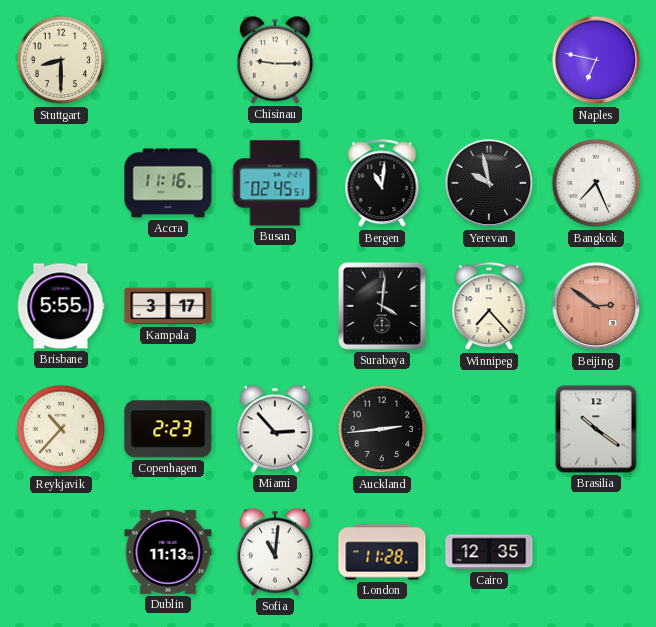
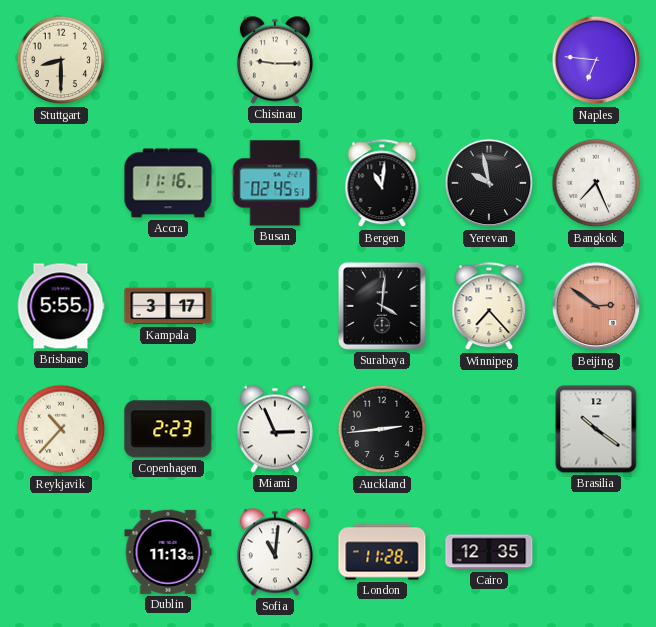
Naples: 6:47 -> 6:46
Miami: 2:53 -> 2:56
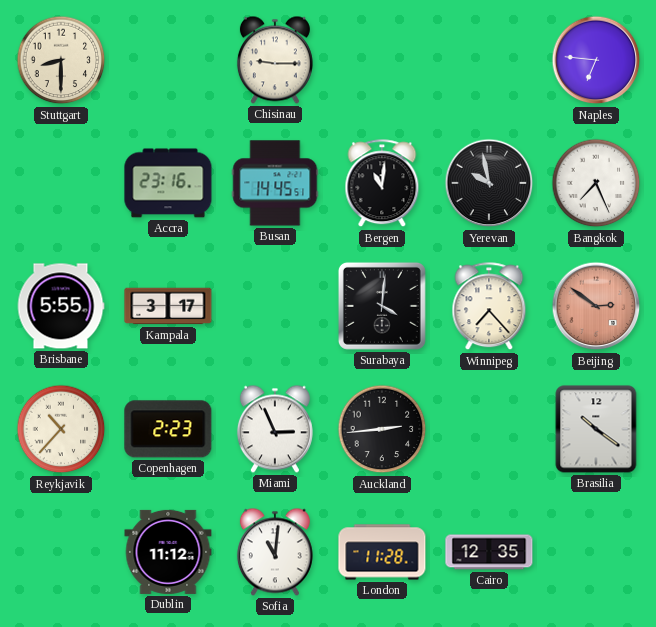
Accra: 11:16 -> 23:16
Busan: 02:45 -> 14:45
Dublin: 11:13 -> 11:12
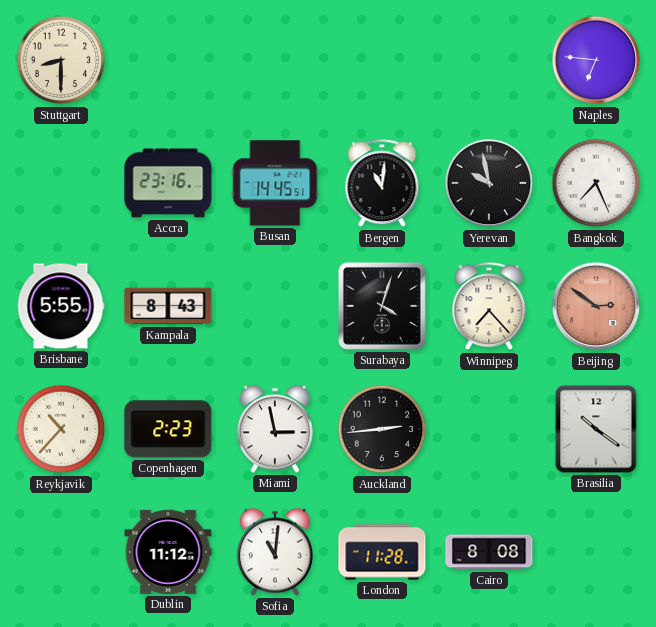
Chisinau: 9:15 -> none
Kampala: 3:17 -> 8:43
Surabaya: 4:01 -> 4:03
Miami: 2:56 -> 2:58
Cairo: 12:35 -> 8:08
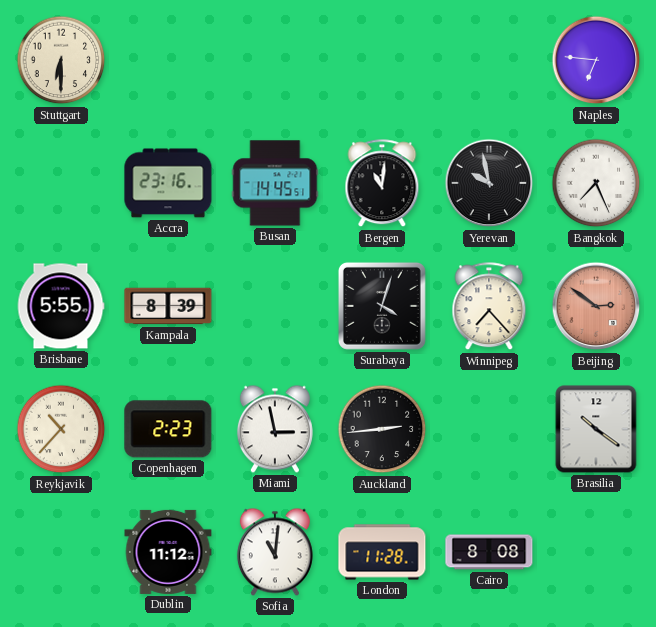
Stuttgart: 8:30 -> 6:30
Kampala: 8:43 -> 8:39
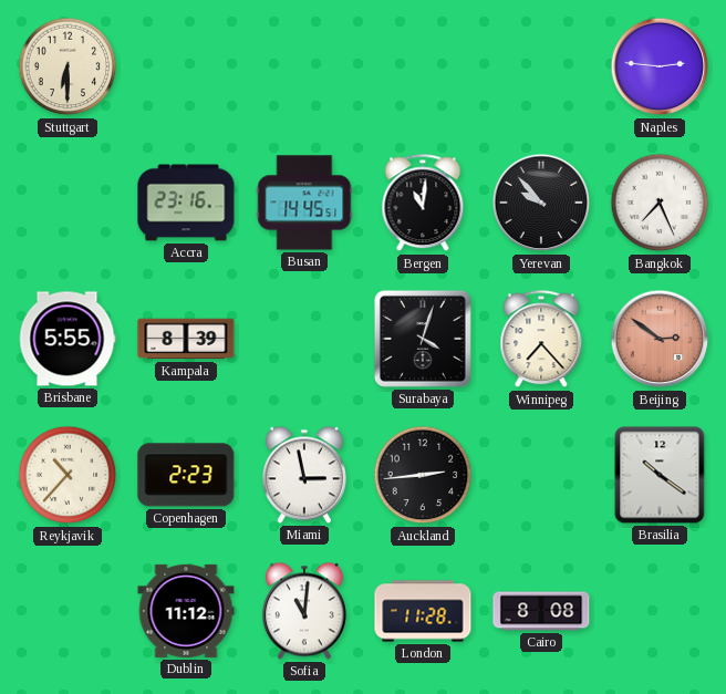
Naples: 6:46 -> 2:46
Yerevan: 9:58 -> 9:53
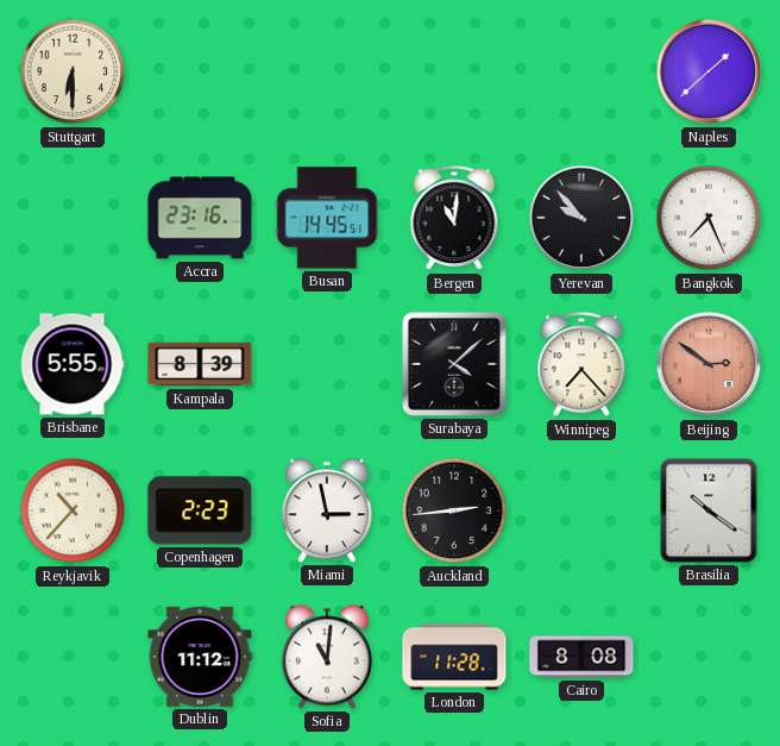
Naples: 2:46 -> 1:38
Surabaya: 4:03 -> 4:08
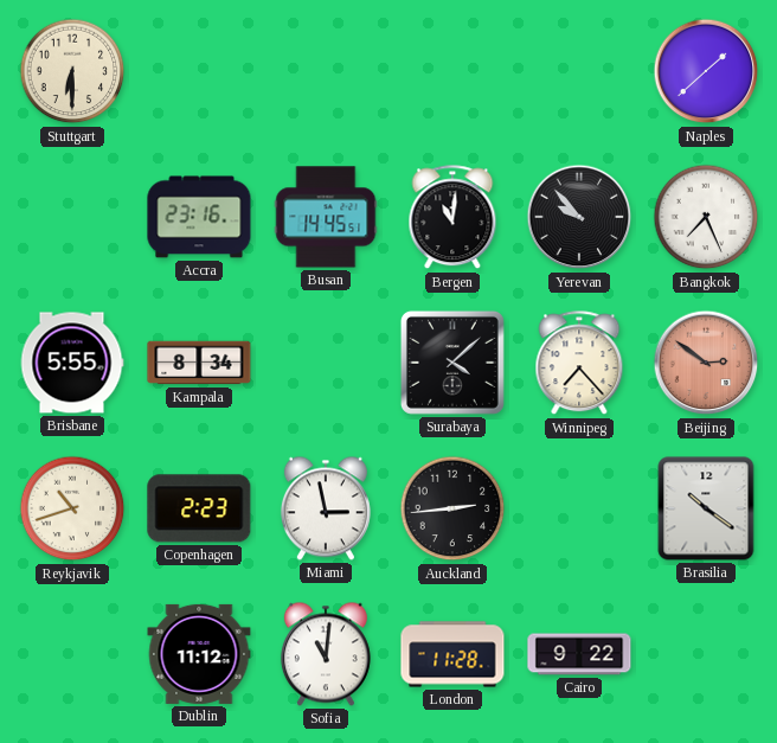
Kampala: 8:39 -> 8:34
Reykjavik: 10:37 -> 10:42
Cairo: 8:08 -> 9:22
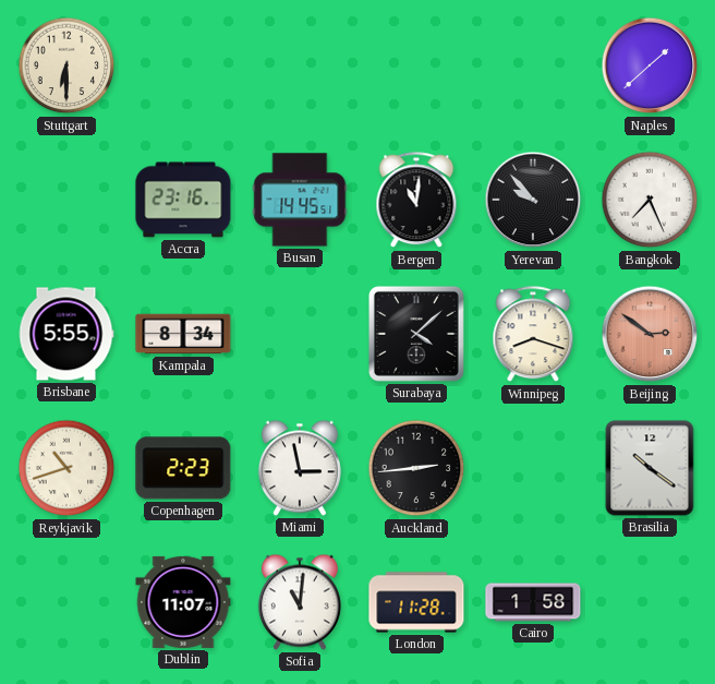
Winnipeg: 7:23 -> 8:18
Dublin: 11:12 -> 11:07
Cairo: 9:22 -> 1:58
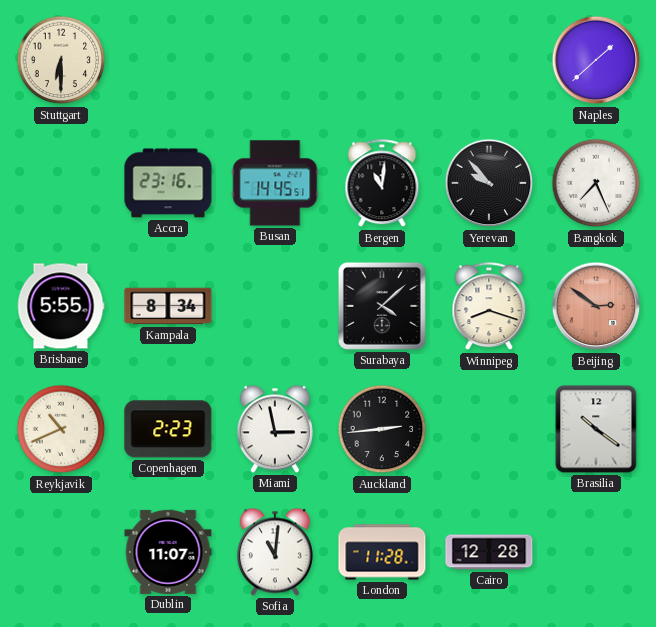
Reykjavik: 10:42 -> 10:41
Cairo: 1:58 -> 12:28
